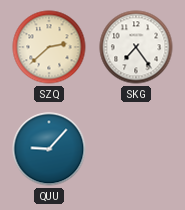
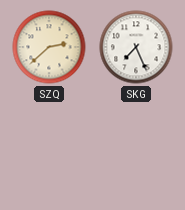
SKG: 7:24 -> 7:26
QUU: 9:07 -> none
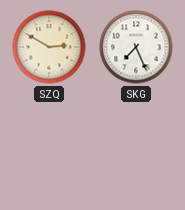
SZQ: 2:38 -> 2:50
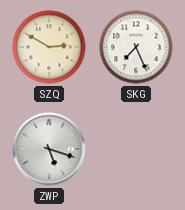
ZWP: none -> 5:18
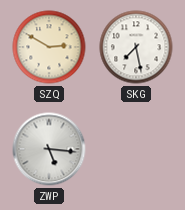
SKG: 7:26 -> 7:28
ZWP: 5:18 -> 5:16
